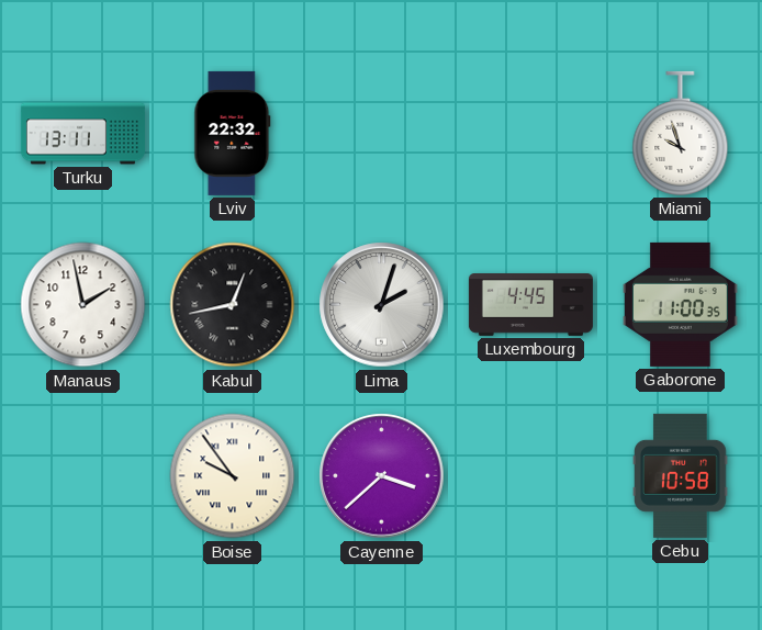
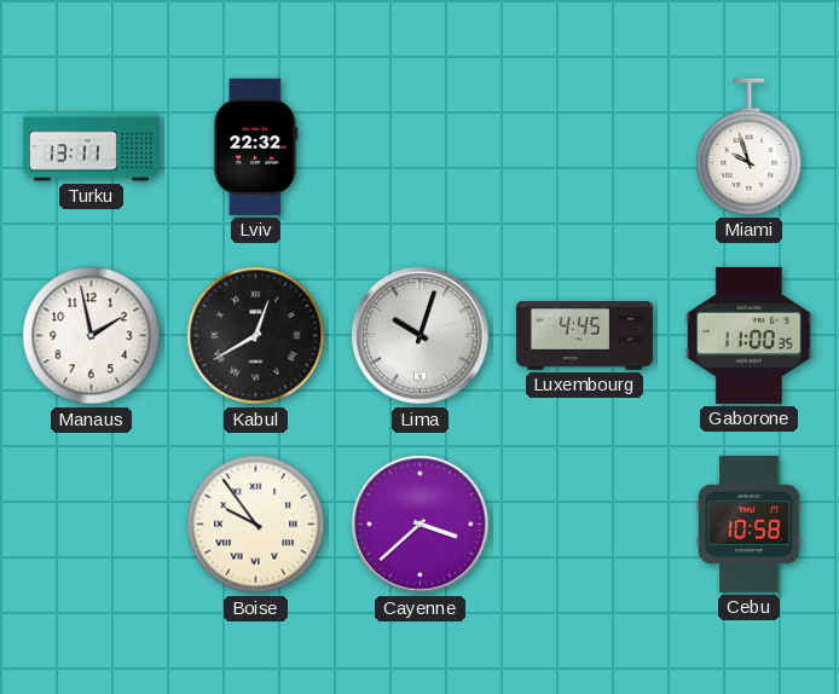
Kabul: 12:43 -> 12:40
Lima: 2:03 -> 10:03
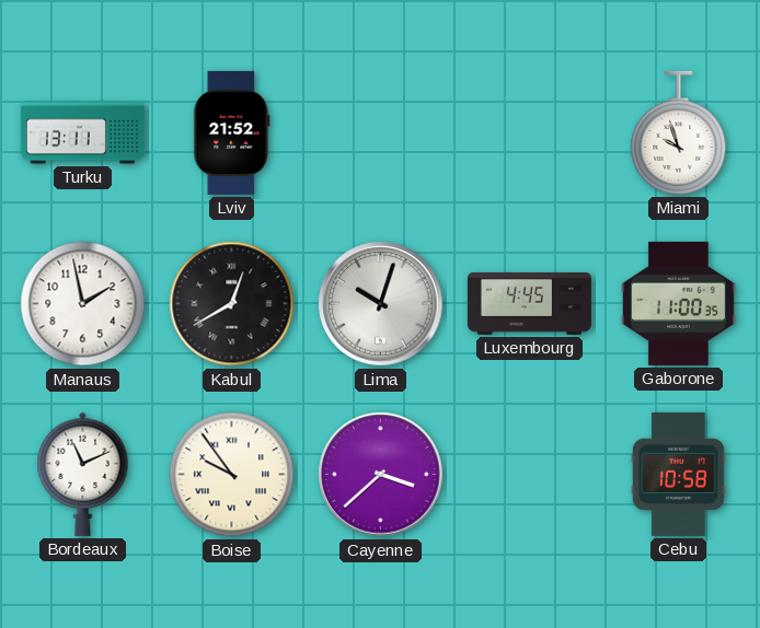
Lviv: 22:32 -> 21:52
Bordeaux: none -> 11:11
